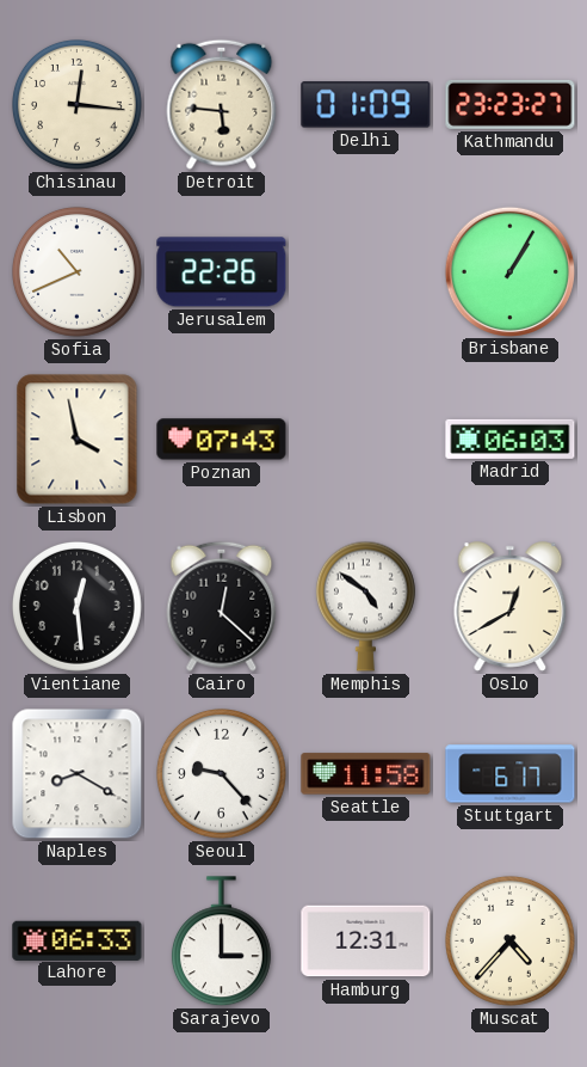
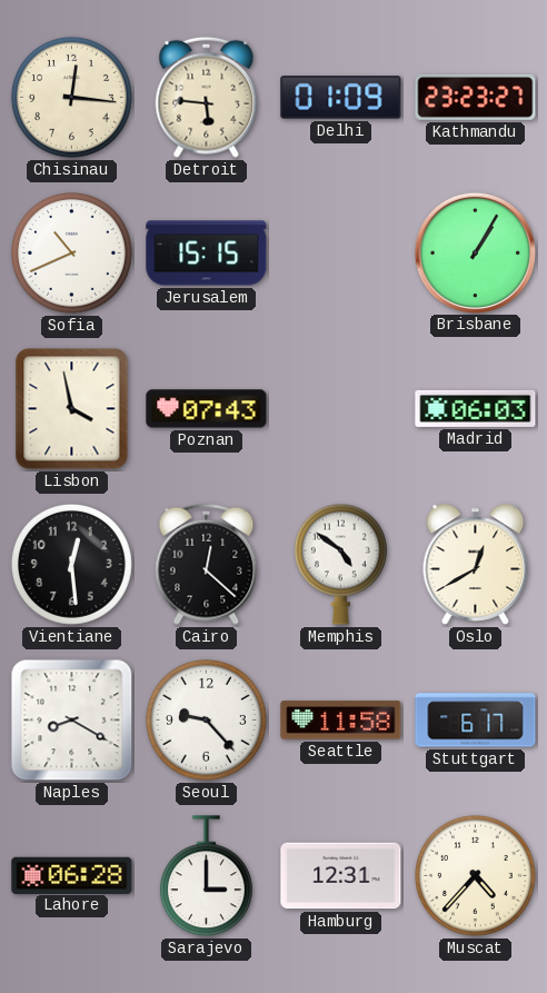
Jerusalem: 22:26 -> 15:15
Lahore: 06:33 -> 06:28
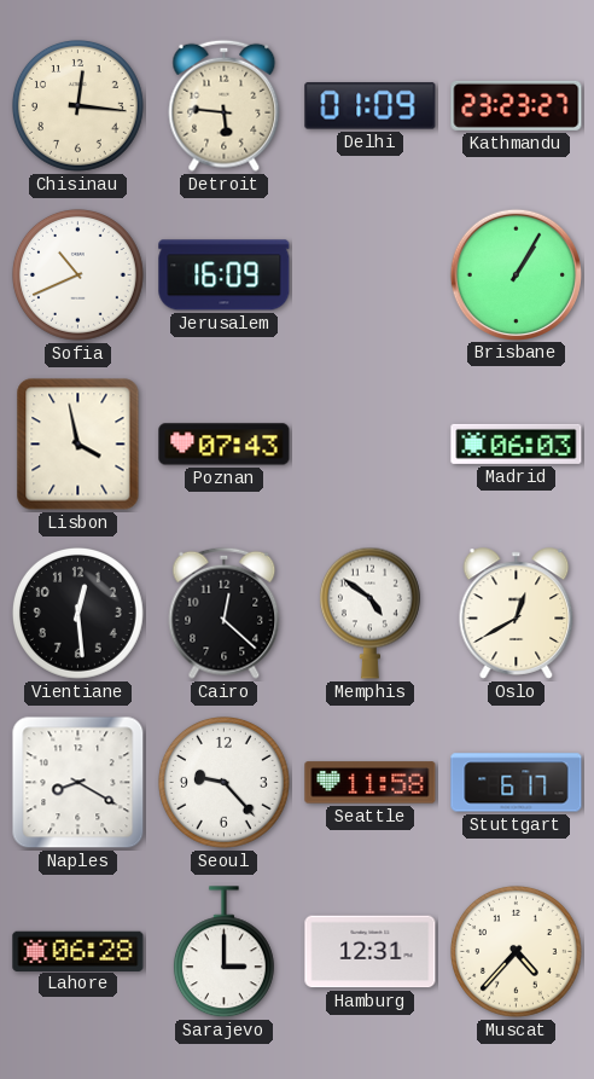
Jerusalem: 15:15 -> 16:09
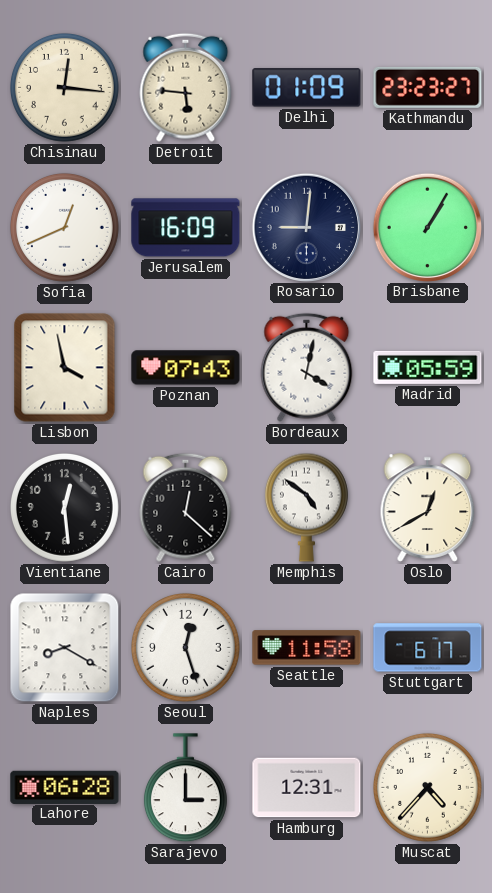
Sofia: 10:41 -> 12:41
Rosario: none -> 9:01
Bordeaux: none -> 4:02
Madrid: 06:03 -> 05:59
Seoul: 9:23 -> 12:27
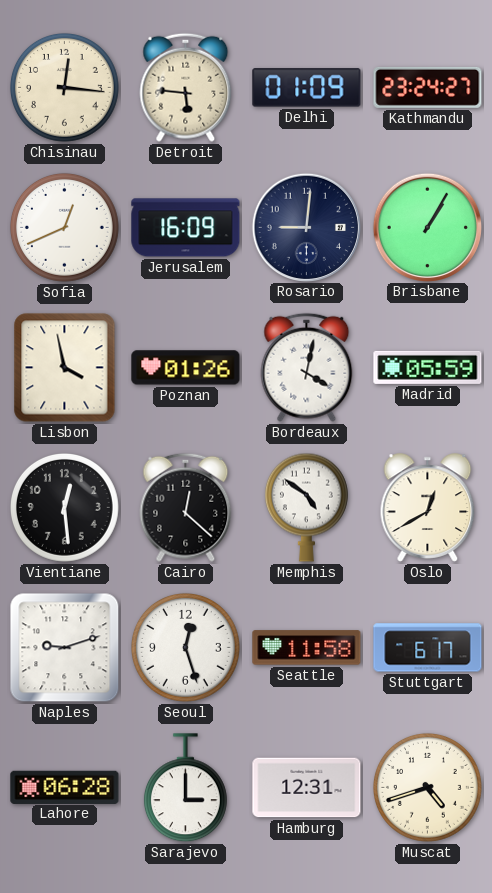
Kathmandu: 23:23 -> 23:24
Poznan: 07:43 -> 01:26
Naples: 8:20 -> 9:12
Muscat: 4:37 -> 4:42
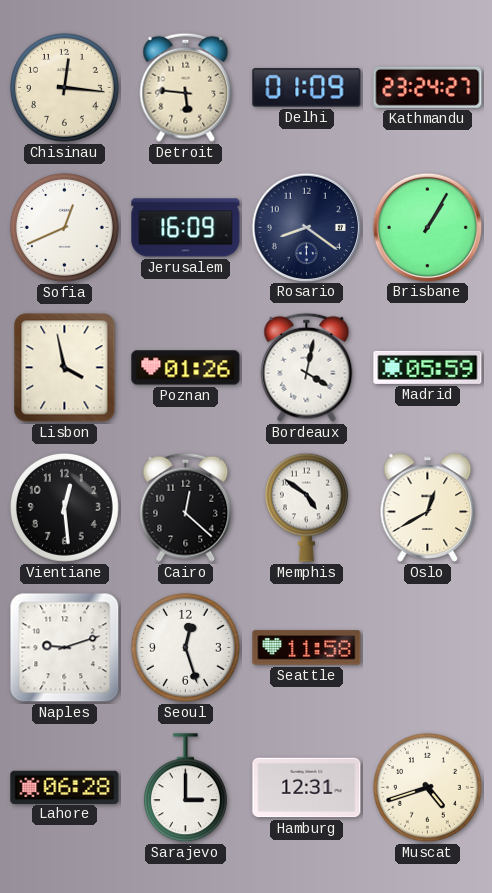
Rosario: 9:01 -> 8:21
Stuttgart: 6:17 -> none
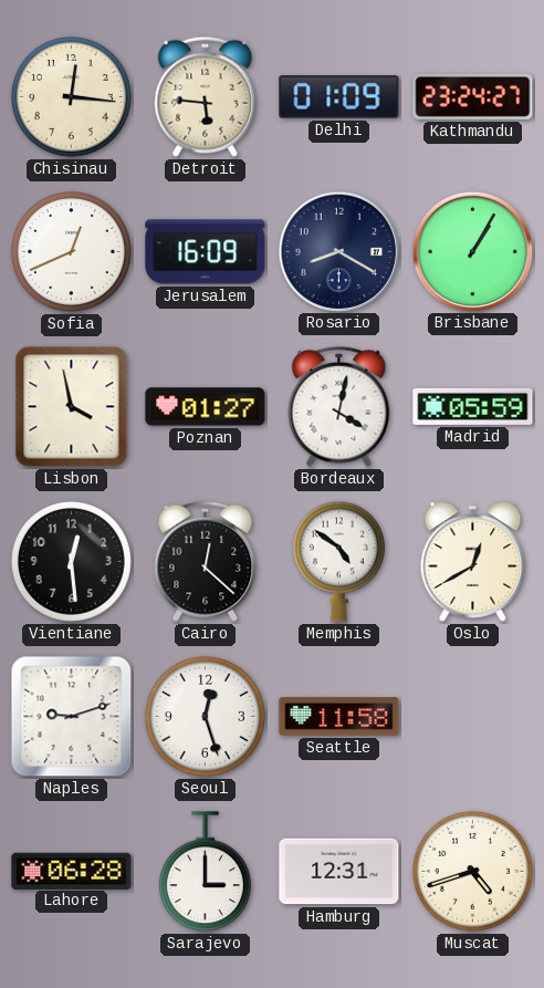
Rosario: 8:21 -> 8:20
Poznan: 01:26 -> 01:27
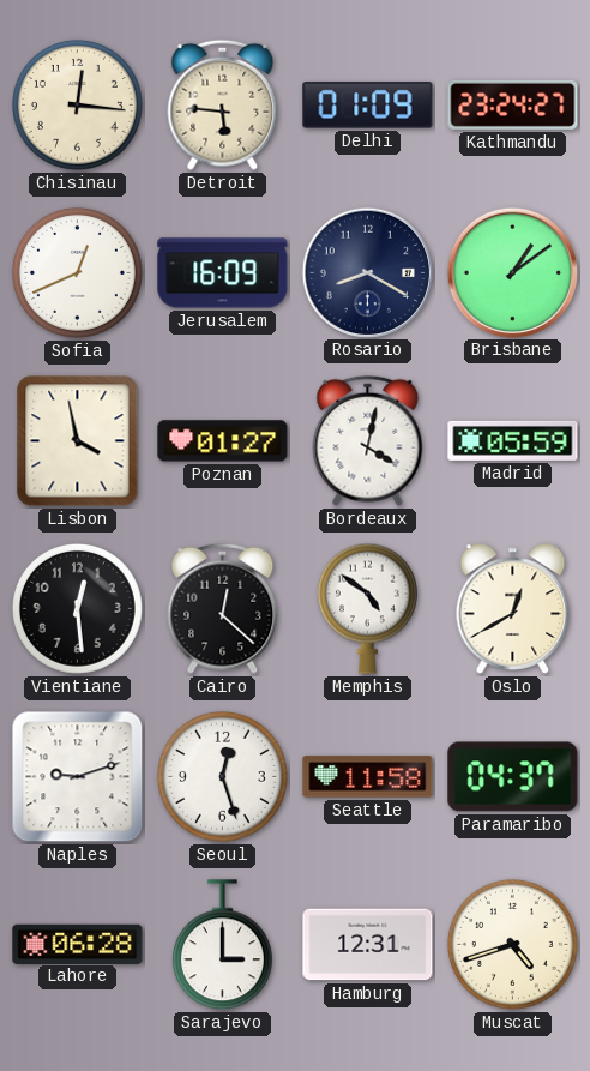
Brisbane: 1:05 -> 1:09
Paramaribo: none -> 04:37
